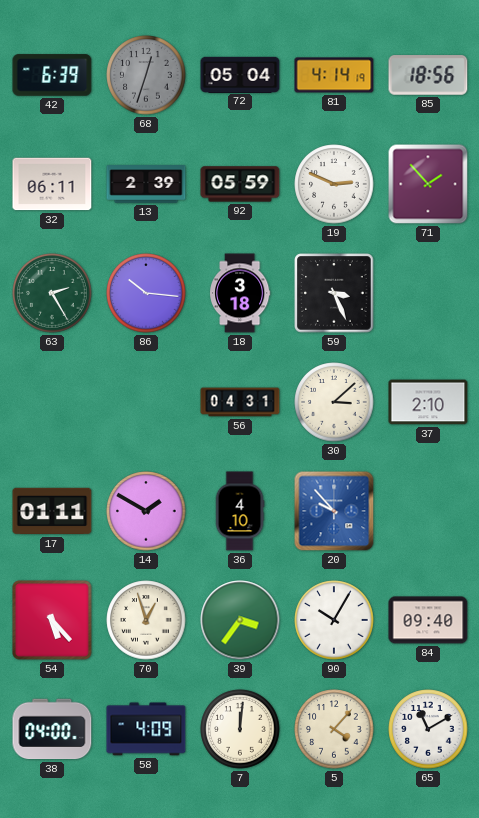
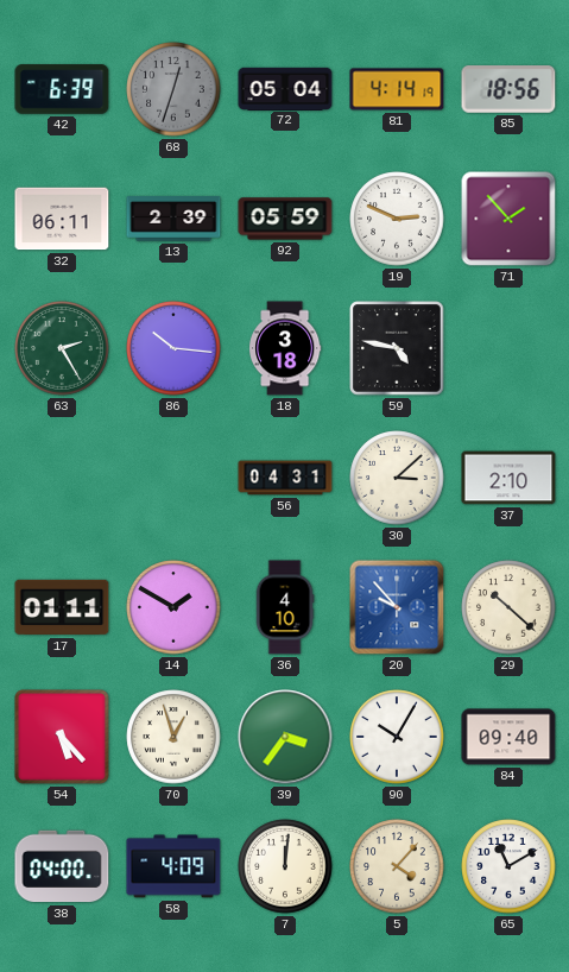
59: 3:26 -> 4:47
29: none -> 10:22
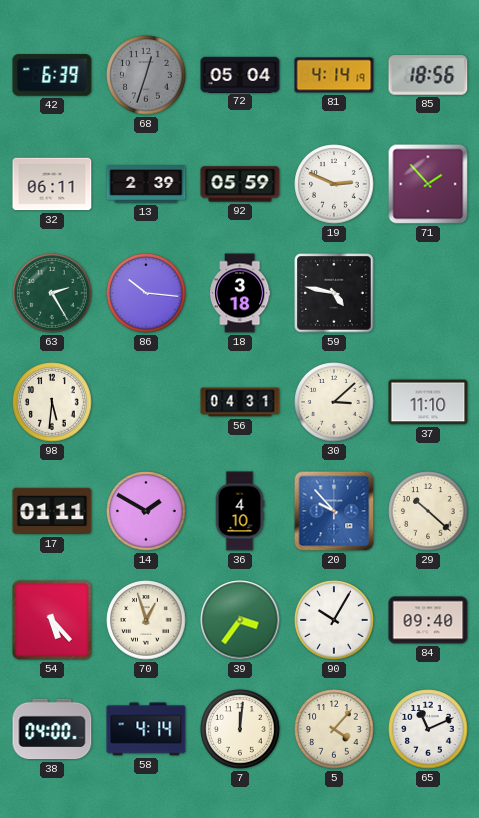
98: none -> 5:31
37: 2:10 -> 11:10
58: 4:09 -> 4:14
65: 11:10 -> 11:11
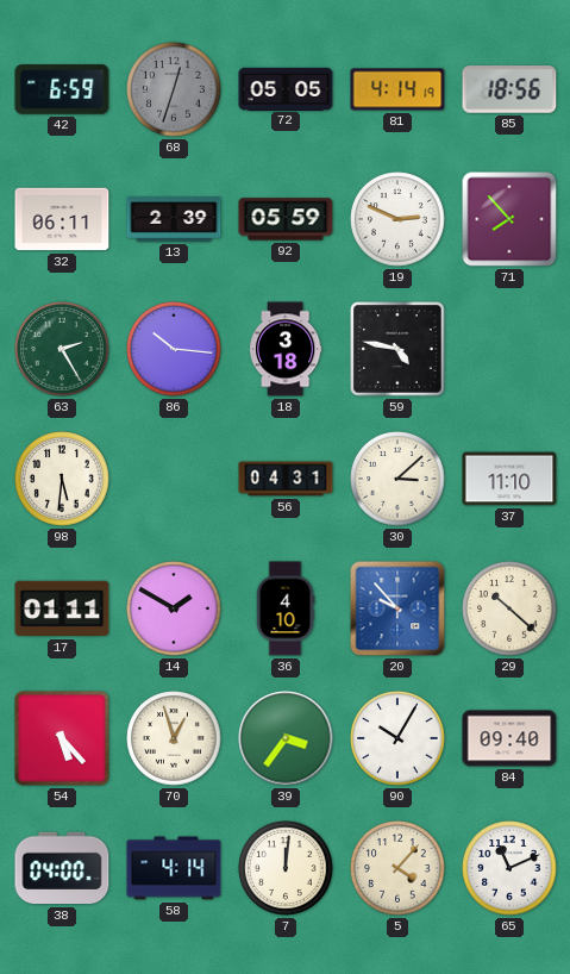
42: 6:39 -> 6:59
72: 05:04 -> 05:05
71: 1:53 -> 7:53
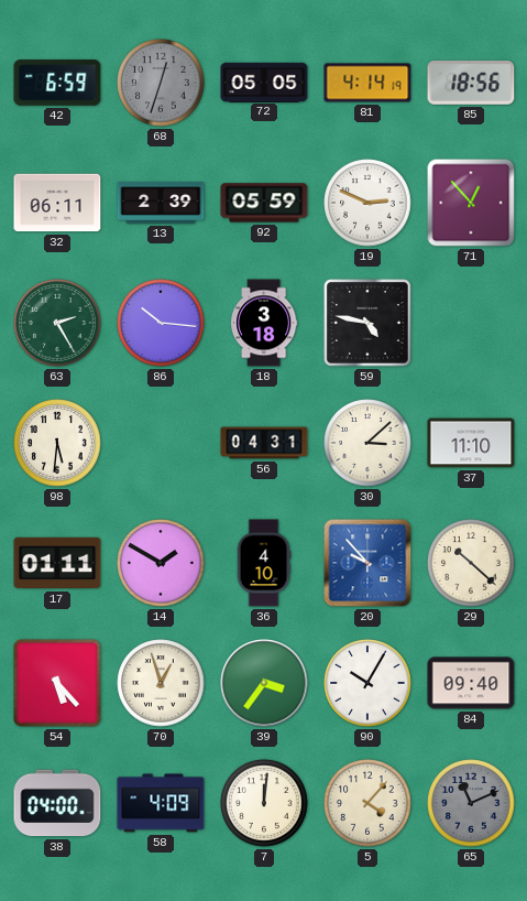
71: 7:53 -> 12:53
58: 4:14 -> 4:09
65 dial: white -> grey
